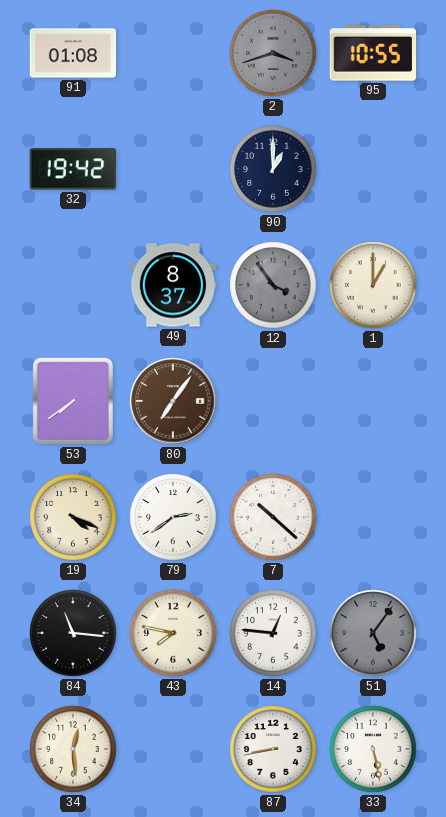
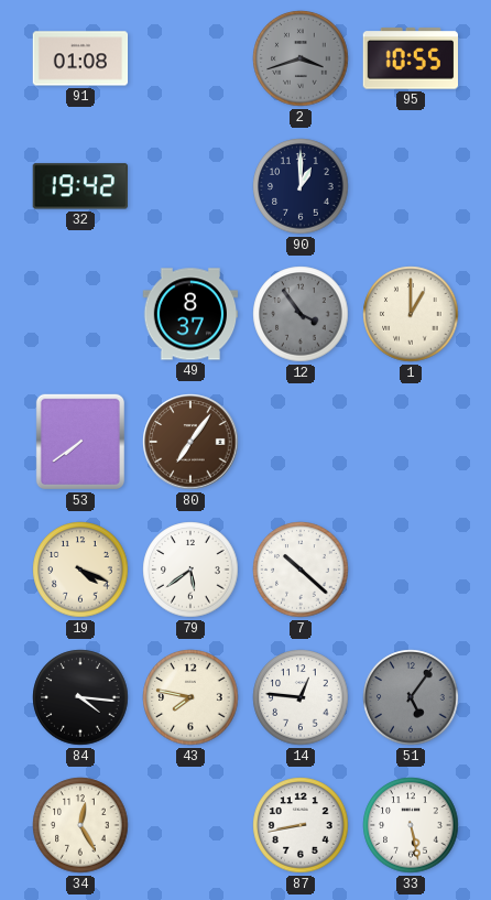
79: 2:39 -> 5:39
84: 11:16 -> 4:16
34: 12:29 -> 12:25
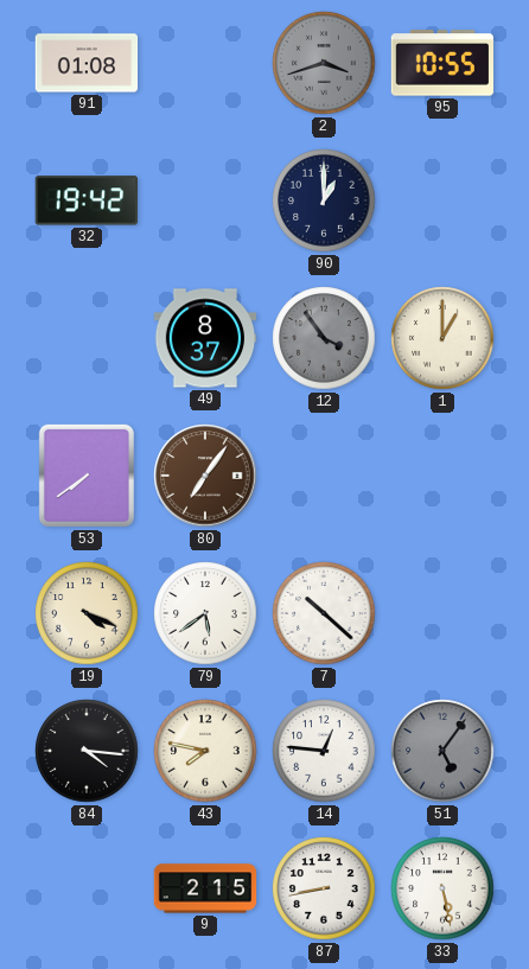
34: 12:25 -> none
9: none -> 2:15
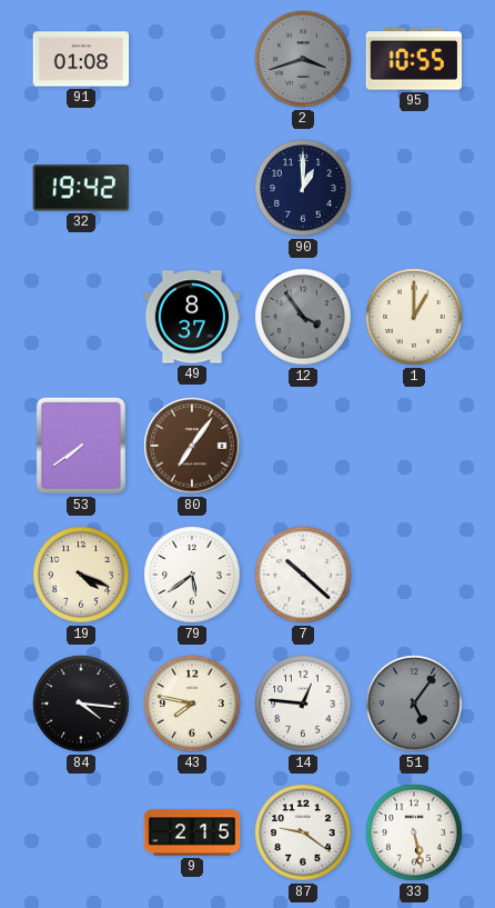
87: 8:43 -> 9:21
